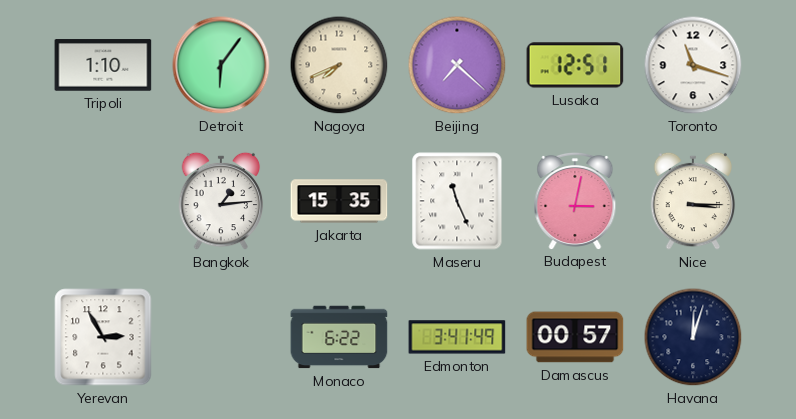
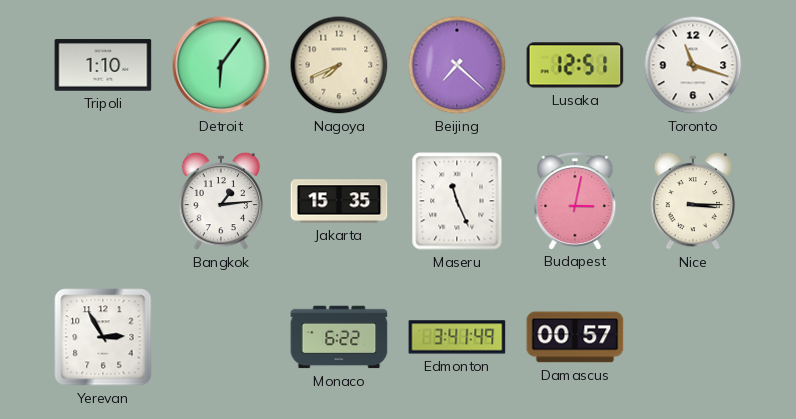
Havana: 12:03 -> none
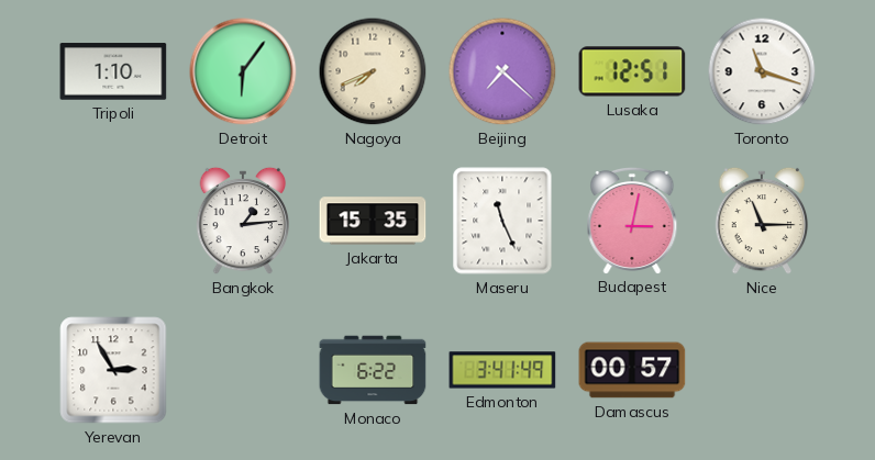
Nice: 3:15 -> 11:15
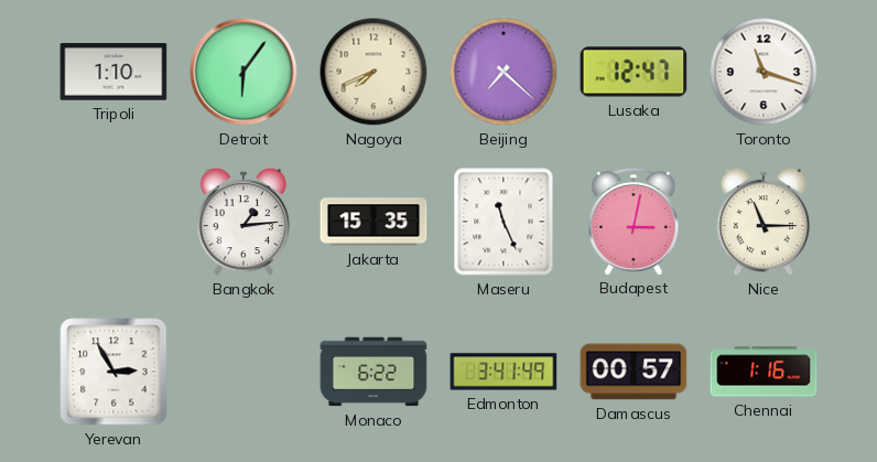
Lusaka: 12:51 -> 12:47
Chennai: none -> 1:16
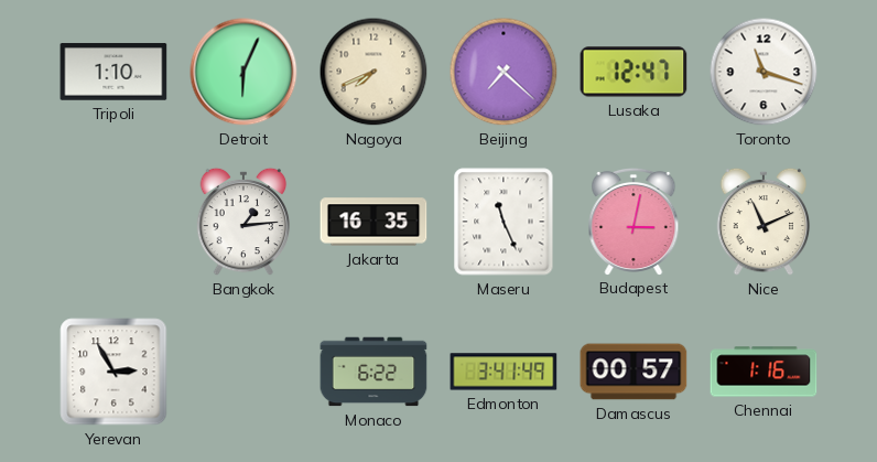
Detroit: 6:06 -> 6:04
Jakarta: 15:35 -> 16:35
Nice: 11:15 -> 11:11
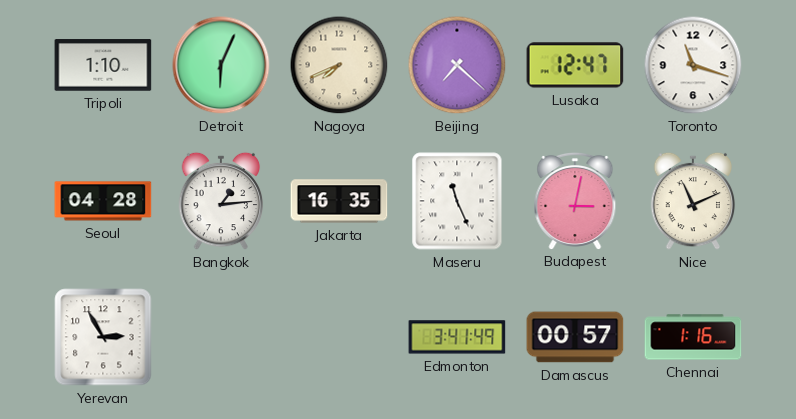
Seoul: none -> 04:28
Monaco: 6:22 -> none
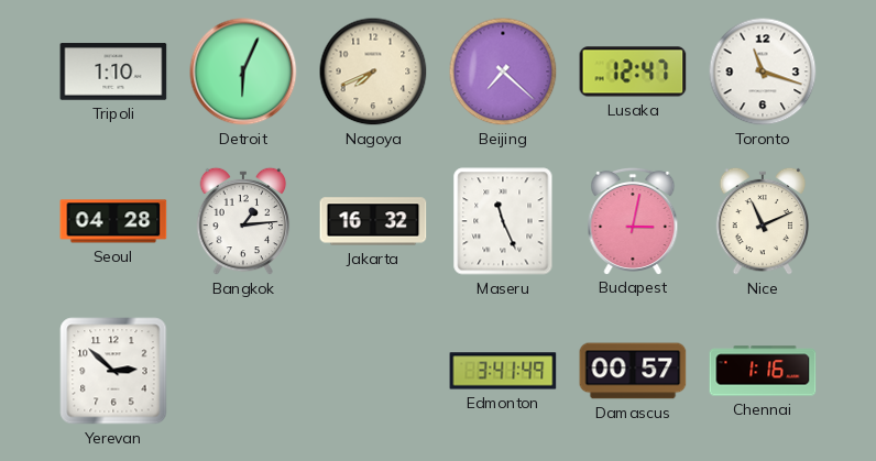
Jakarta: 16:35 -> 16:32
Yerevan: 2:55 -> 2:52
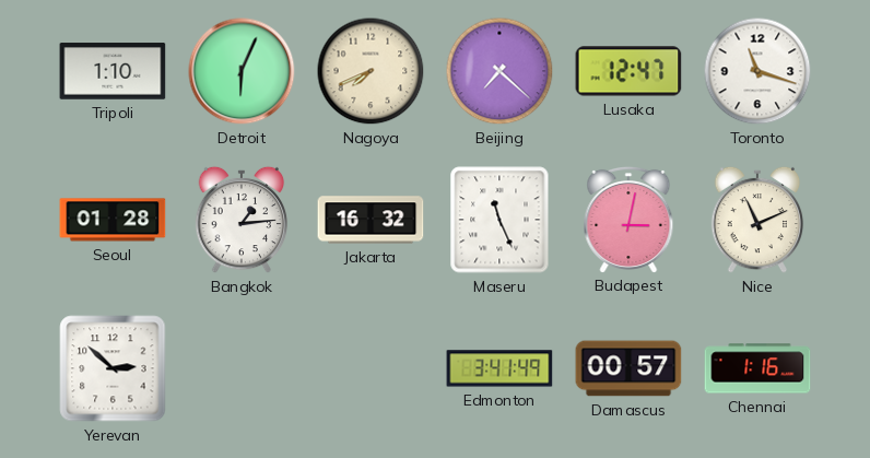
Seoul: 04:28 -> 01:28
